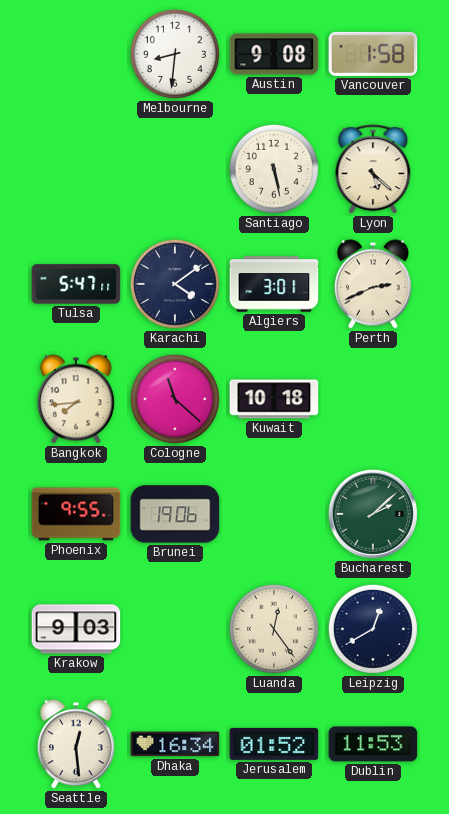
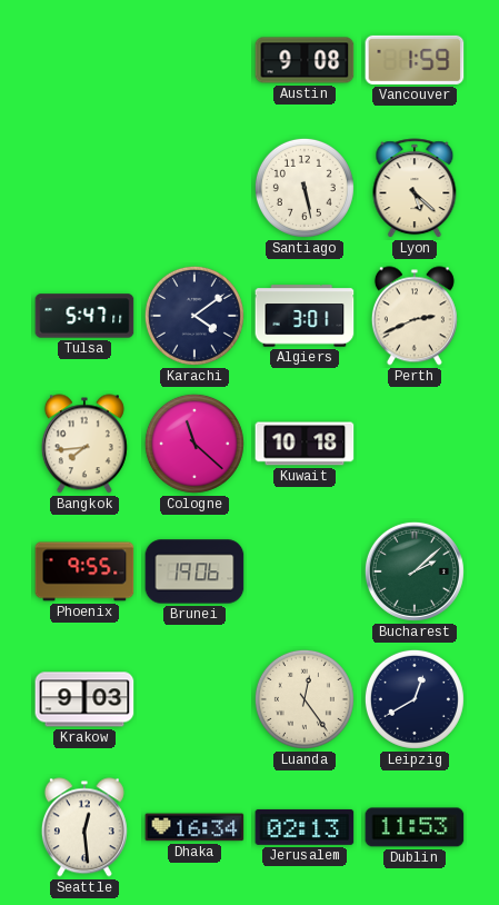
Melbourne: 8:31 -> none
Vancouver: 1:58 -> 1:59
Jerusalem: 01:52 -> 02:13
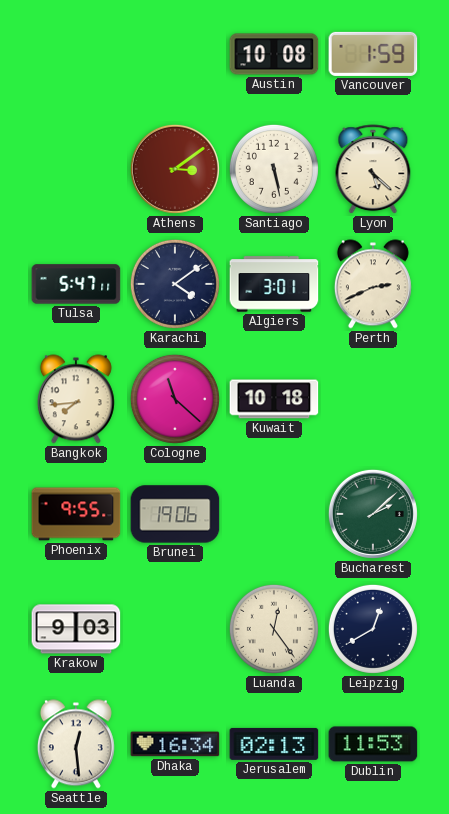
Austin: 9:08 -> 10:08
Athens: none -> 3:09
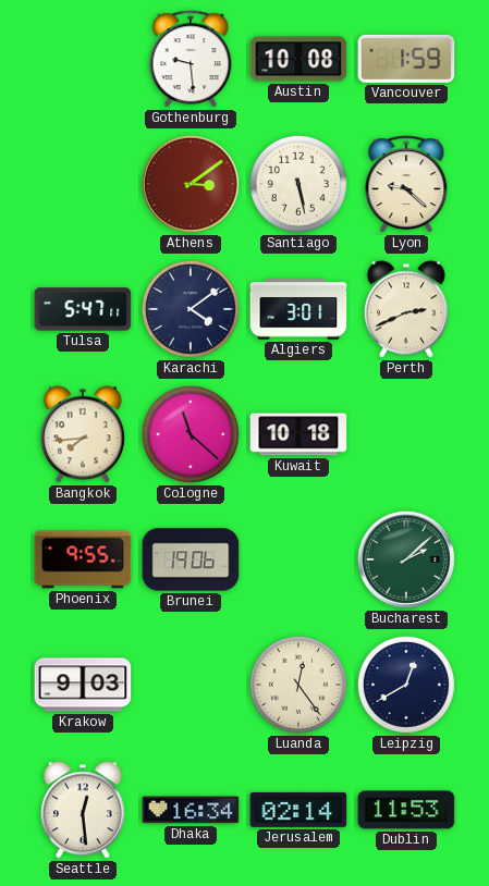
Gothenburg: none -> 9:29
Lyon: 5:22 -> 9:22
Jerusalem: 02:13 -> 02:14
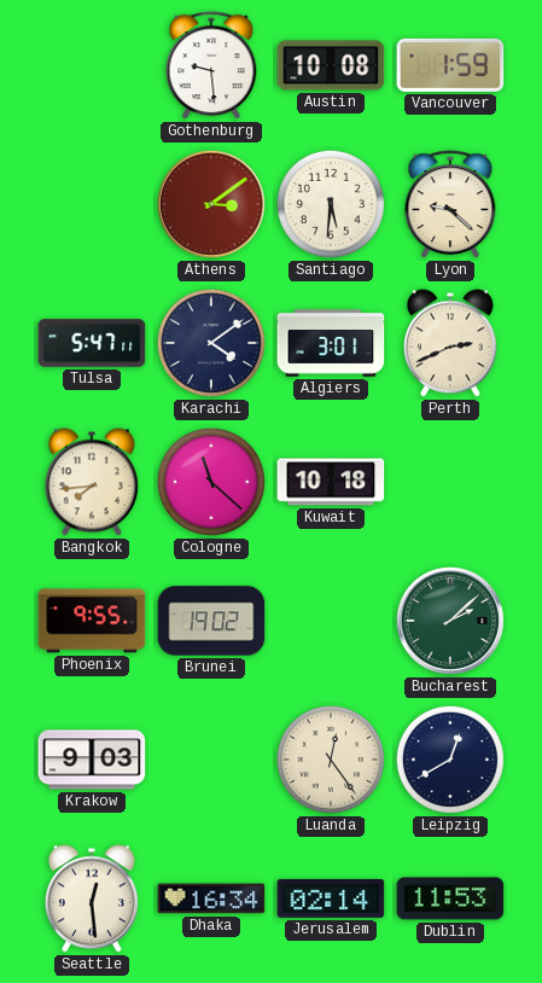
Santiago: 5:28 -> 5:31
Brunei: 19:06 -> 19:02
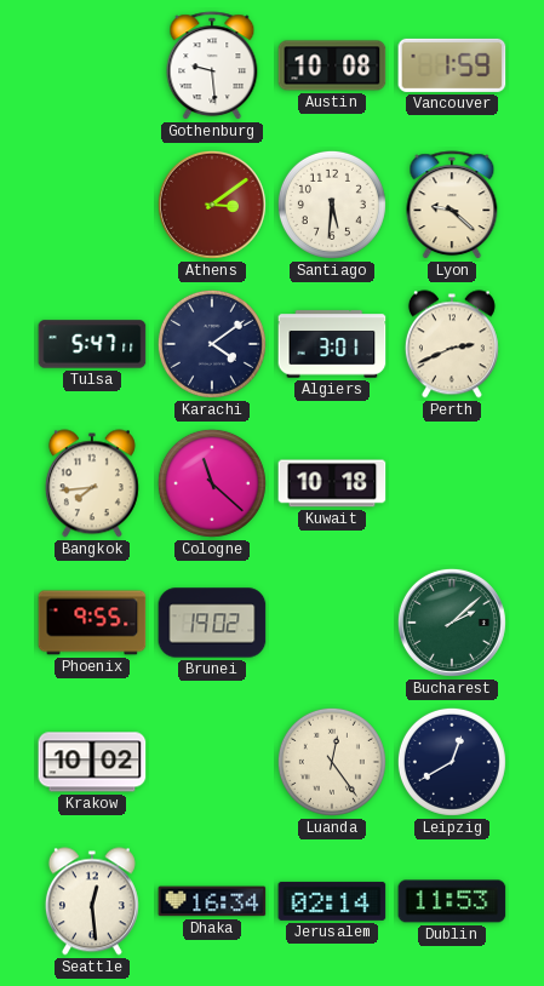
Krakow: 9:03 -> 10:02
